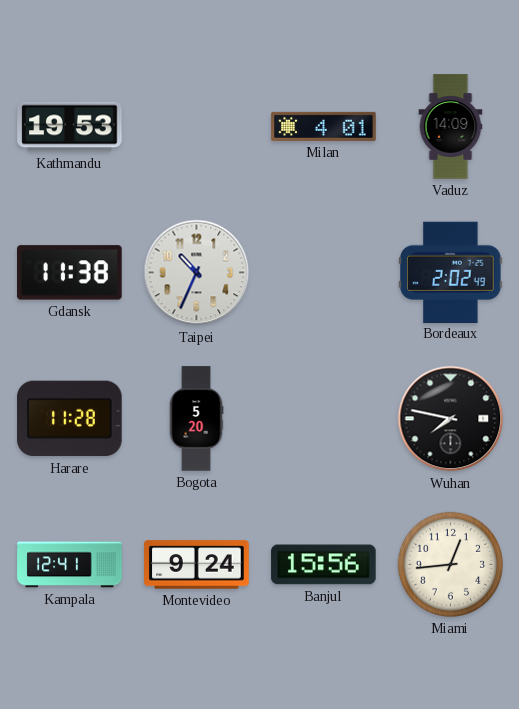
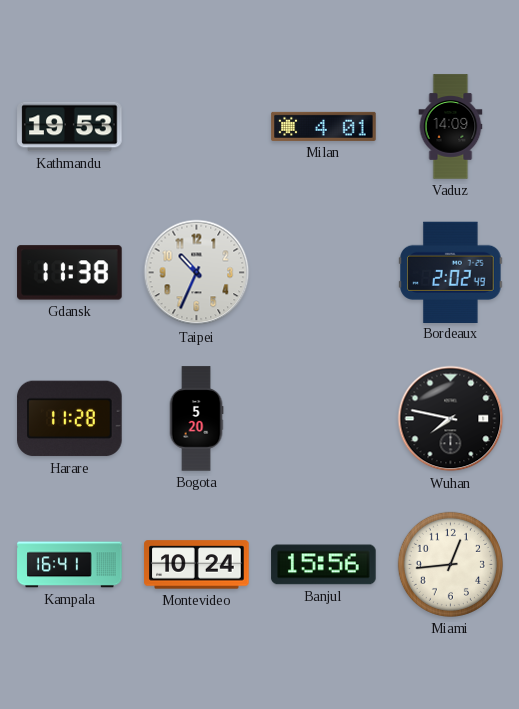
Kampala: 12:41 -> 16:41
Montevideo: 9:24 -> 10:24
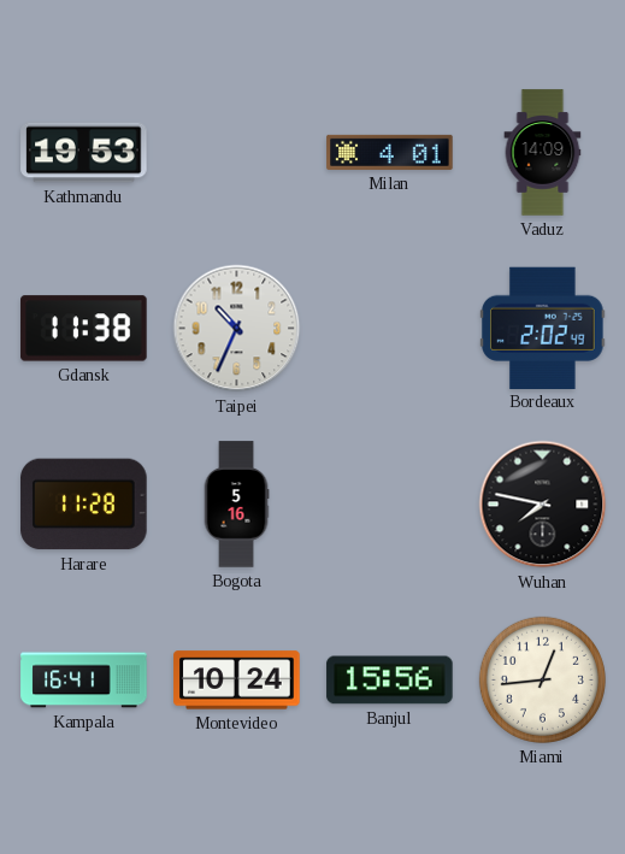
Bogota: 5:20 -> 5:16
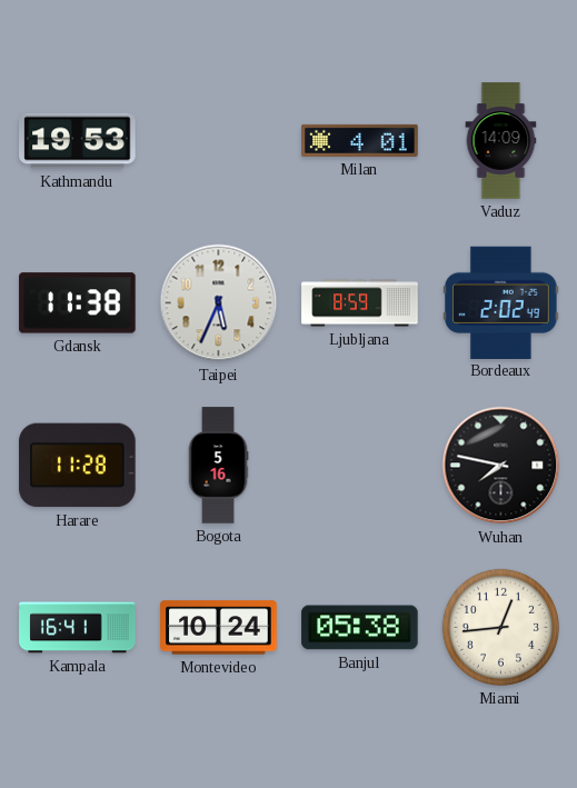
Taipei: 10:34 -> 5:34
Ljubljana: none -> 8:59
Banjul: 15:56 -> 05:38
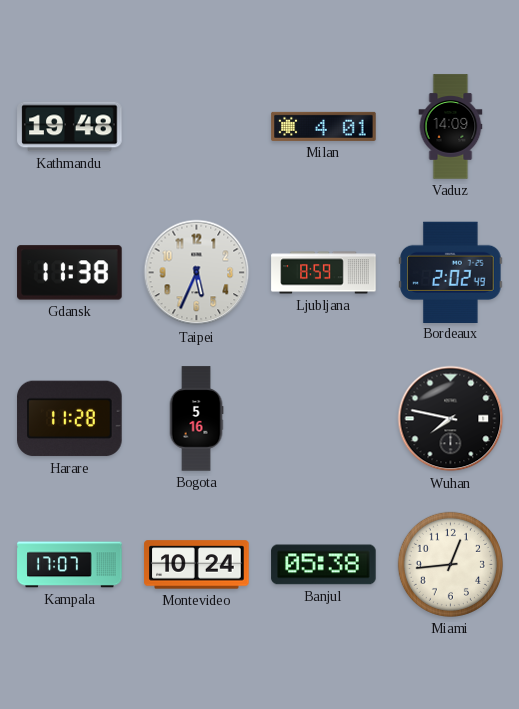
Kathmandu: 19:53 -> 19:48
Kampala: 16:41 -> 17:07
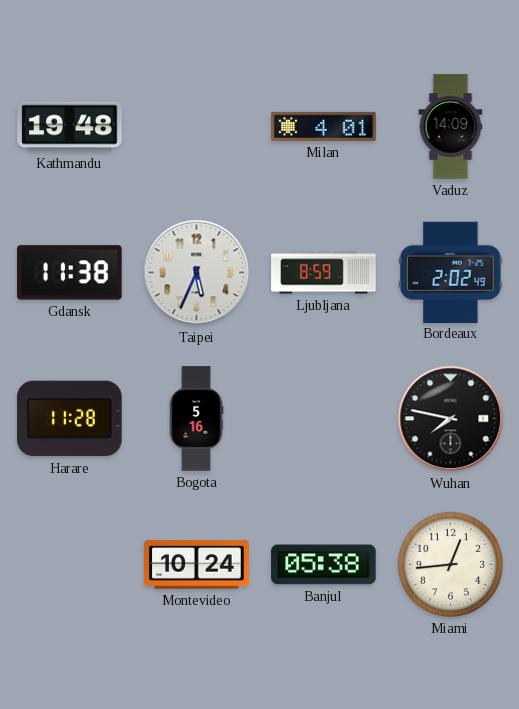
Kampala: 17:07 -> none
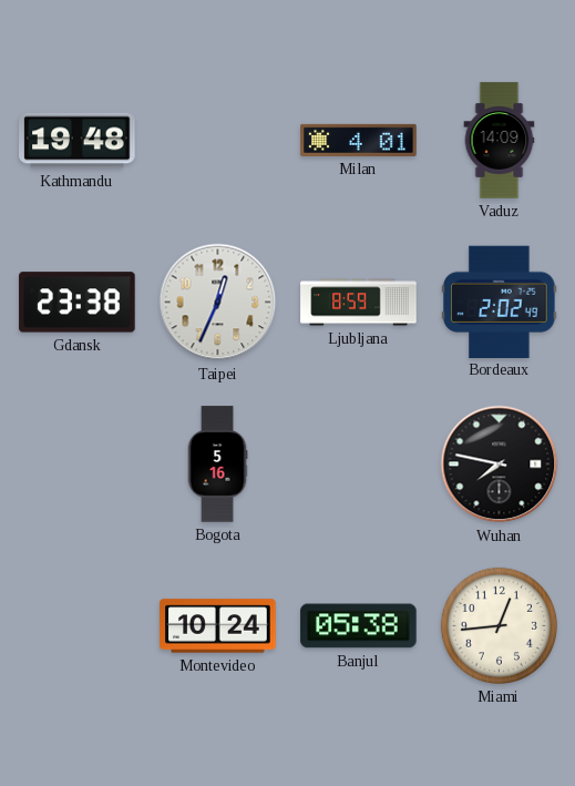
Gdansk: 11:38 -> 23:38
Taipei: 5:34 -> 12:34
Harare: 11:28 -> none
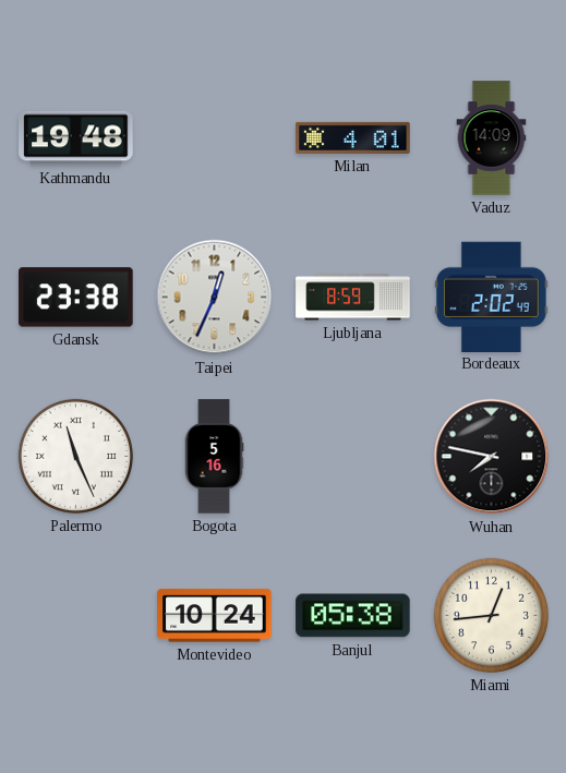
Palermo: none -> 11:26
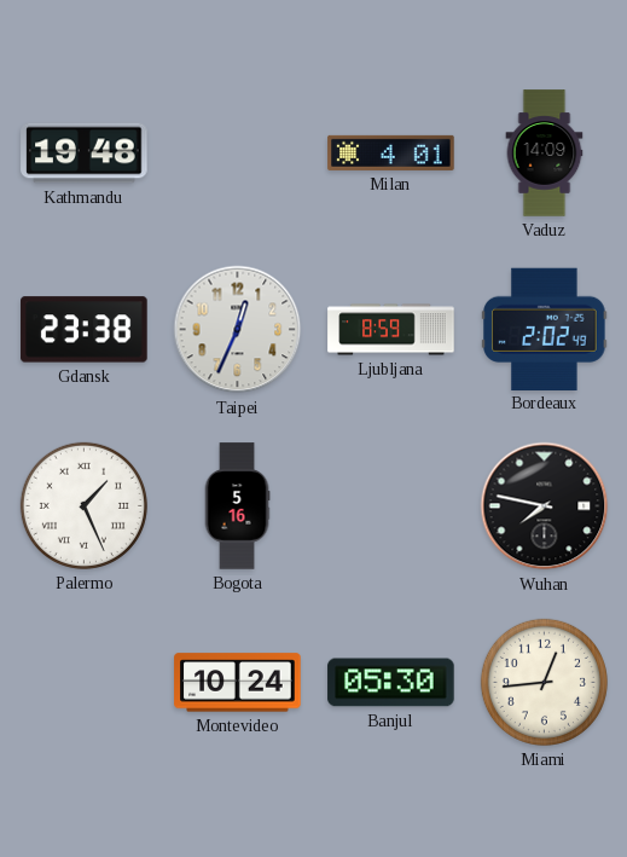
Palermo: 11:26 -> 1:26
Banjul: 05:38 -> 05:30
